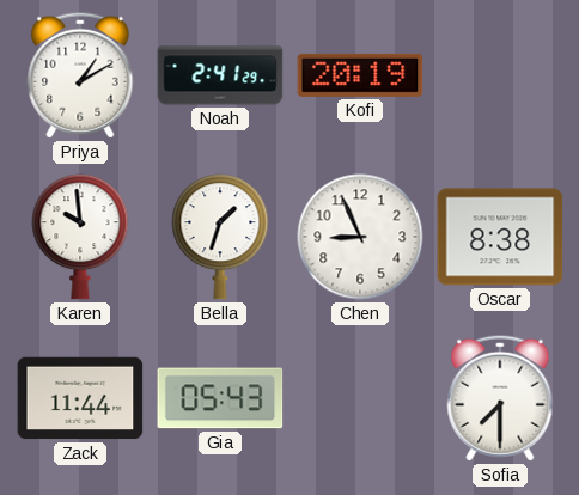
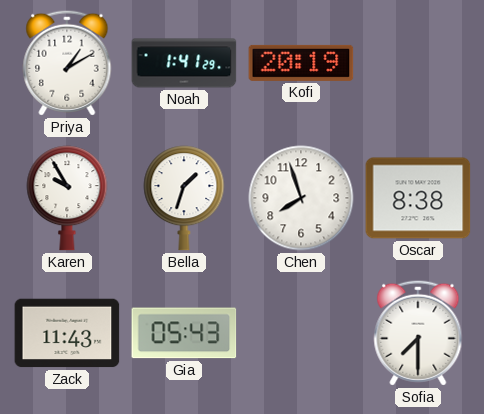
Noah: 2:41 -> 1:41
Karen: 9:59 -> 9:55
Chen: 8:56 -> 7:57
Zack: 11:44 -> 11:43
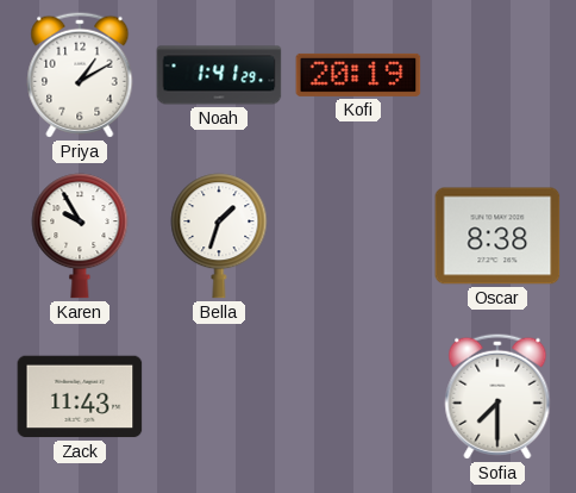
Chen: 7:57 -> none
Gia: 05:43 -> none
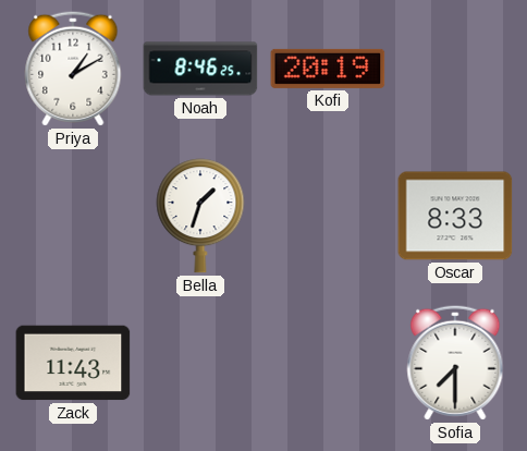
Noah: 1:41 -> 8:46
Karen: 9:55 -> none
Oscar: 8:38 -> 8:33
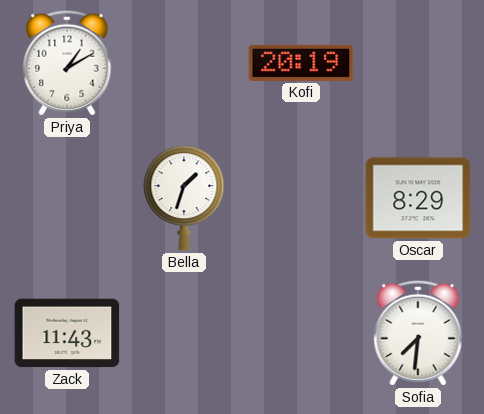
Noah: 8:46 -> none
Oscar: 8:33 -> 8:29
Sofia: 7:30 -> 7:31
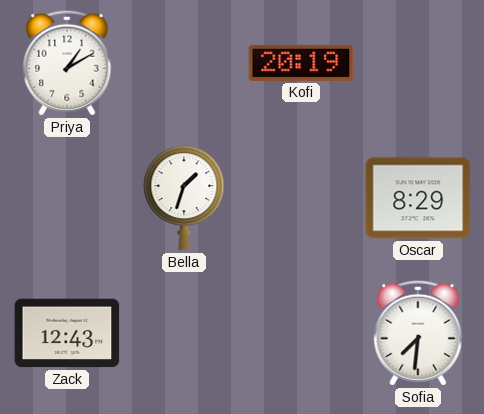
Zack: 11:43 -> 12:43
